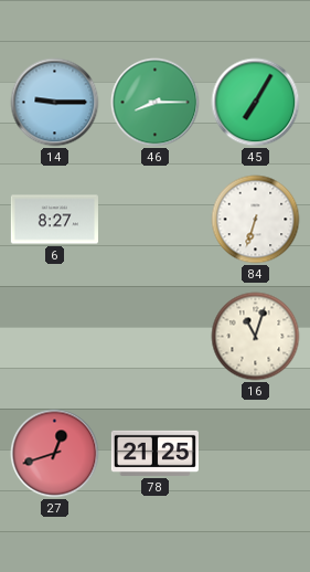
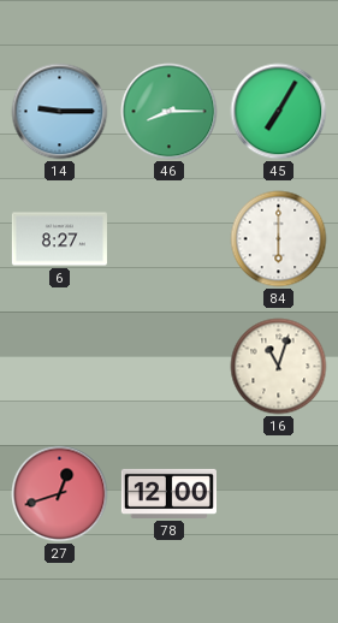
84: 6:33 -> 6:00
78: 21:25 -> 12:00
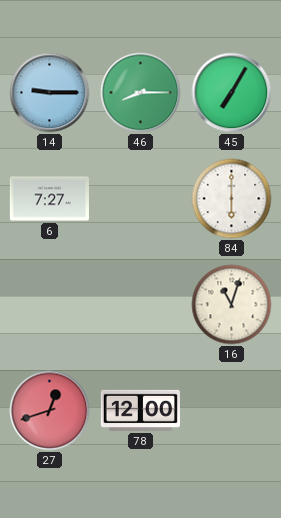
6: 8:27 -> 7:27
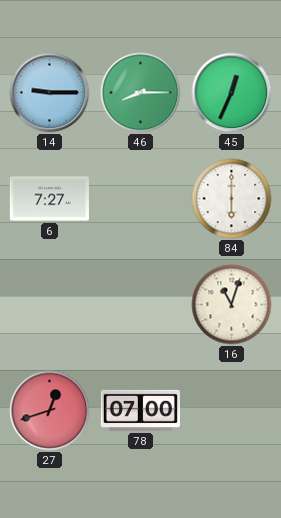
45: 7:05 -> 12:34
78: 12:00 -> 07:00
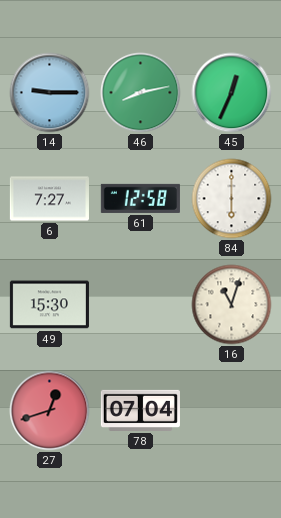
46: 8:15 -> 8:13
61: none -> 12:58
49: none -> 15:30
78: 07:00 -> 07:04
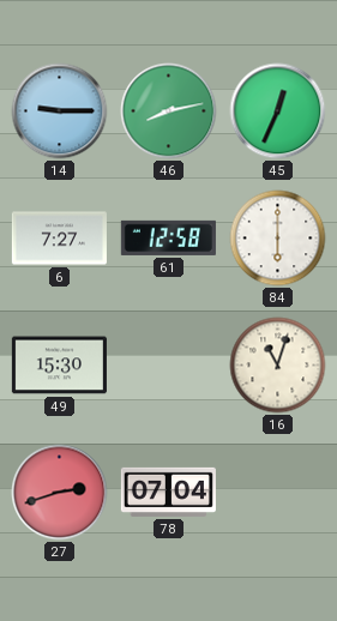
27: 12:42 -> 2:42
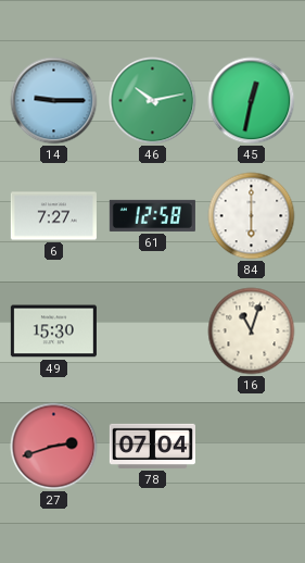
46: 8:13 -> 10:13
45: 12:34 -> 12:32
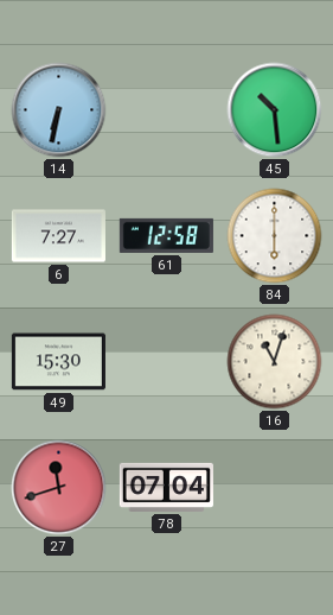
14: 9:15 -> 6:32
46: 10:13 -> none
45: 12:32 -> 10:29
27: 2:42 -> 11:42
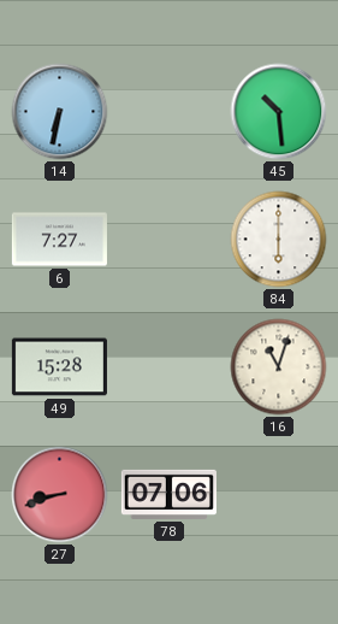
61: 12:58 -> none
49: 15:30 -> 15:28
27: 11:42 -> 8:42
78: 07:04 -> 07:06
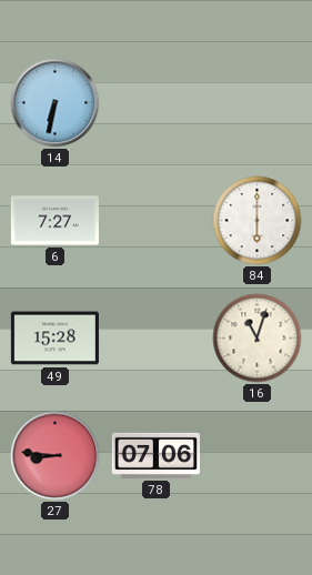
45: 10:29 -> none
27: 8:42 -> 8:46
